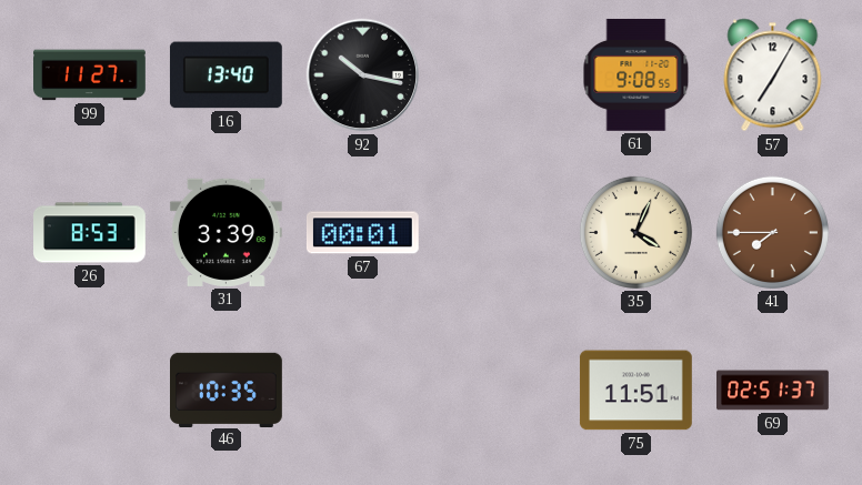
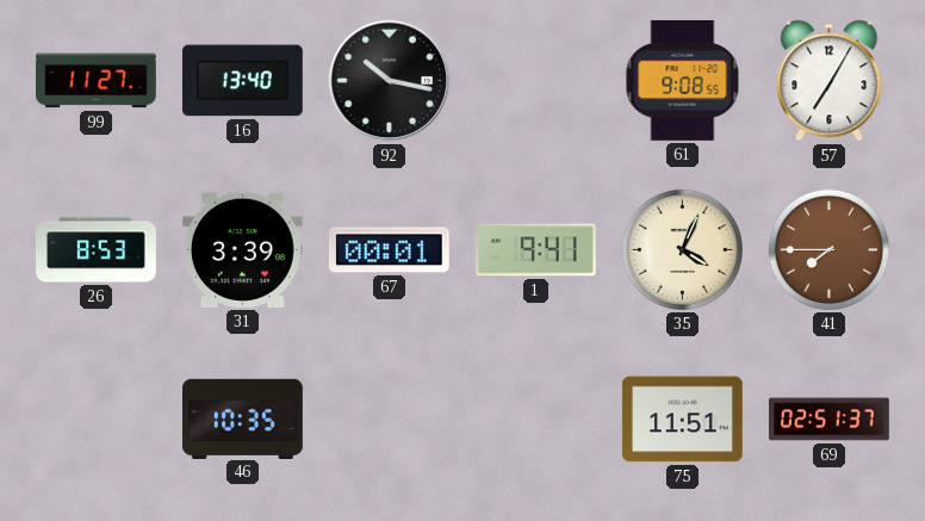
1: none -> 9:41
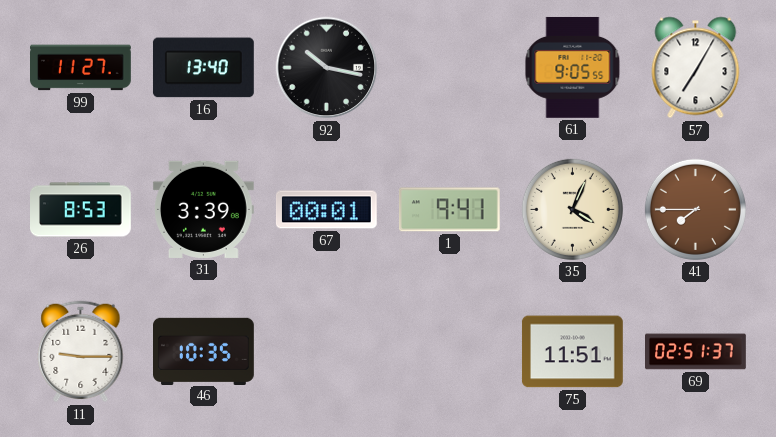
61: 9:08 -> 9:05
11: none -> 9:15
